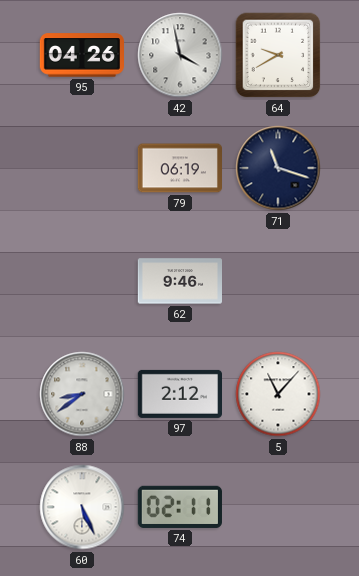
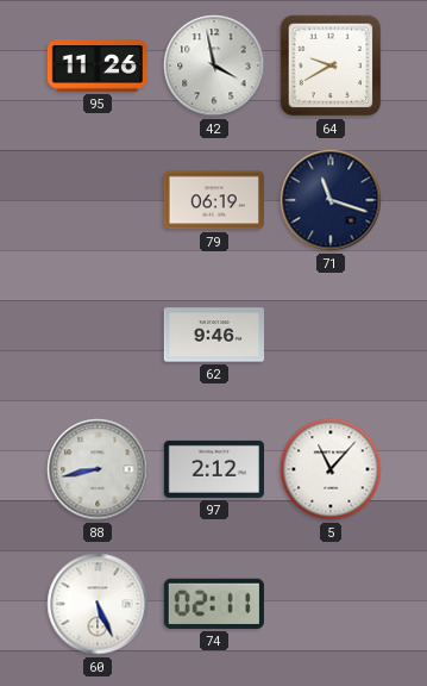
95: 04:26 -> 11:26
88: 8:39 -> 8:43
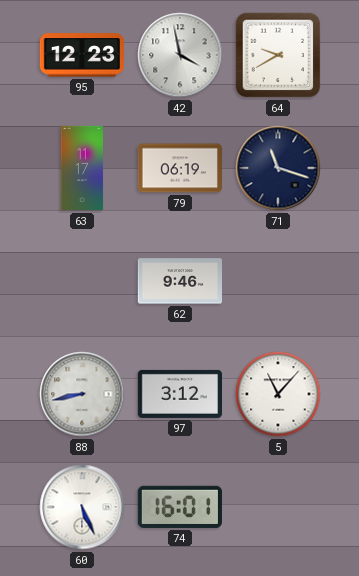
95: 11:26 -> 12:23
63: none -> 11:17
97: 2:12 -> 3:12
74: 02:11 -> 16:01
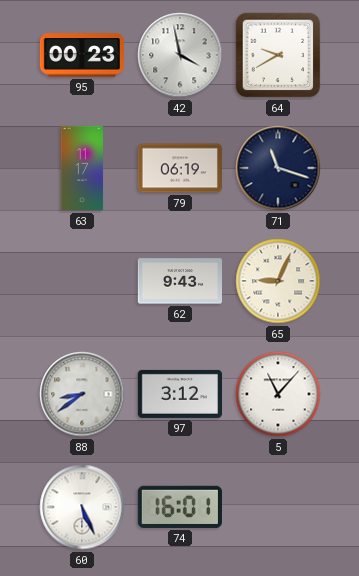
95: 12:23 -> 00:23
62: 9:46 -> 9:43
65: none -> 9:04
88: 8:43 -> 8:39
